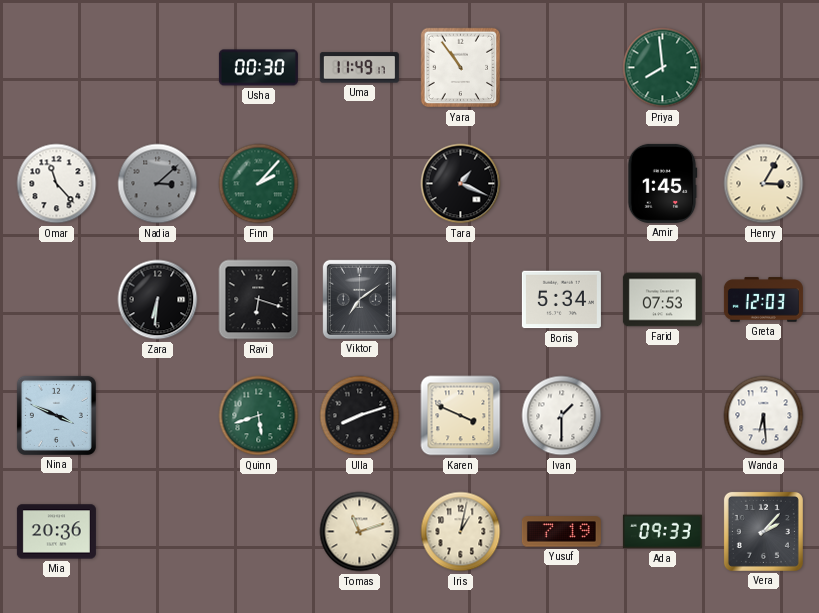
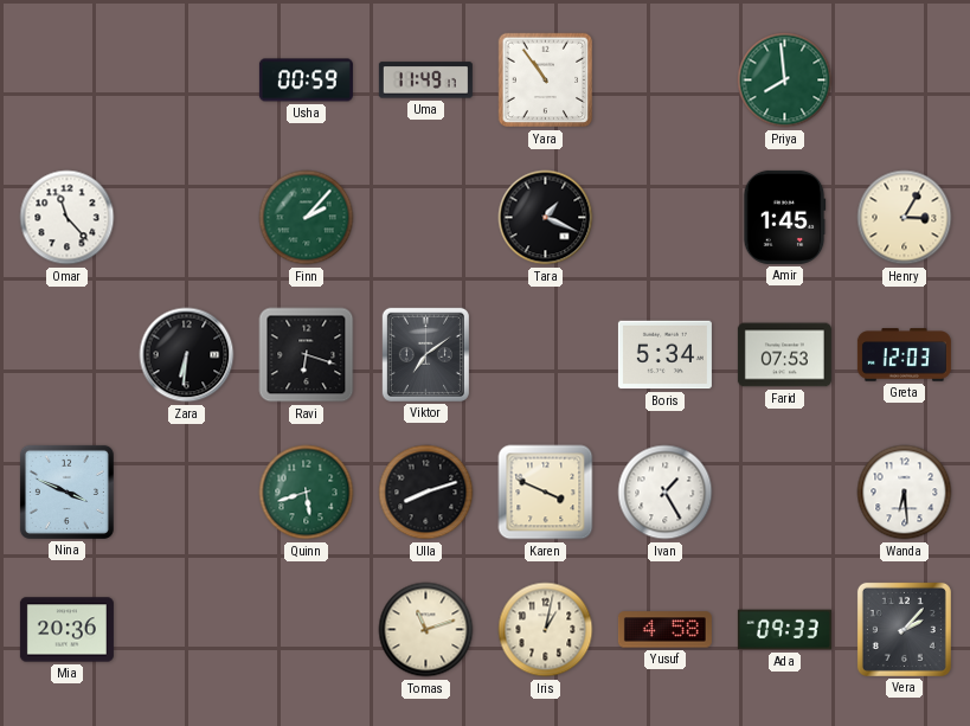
Usha: 00:30 -> 00:59
Nadia: 3:08 -> none
Ivan: 1:30 -> 1:25
Yusuf: 7:19 -> 4:58
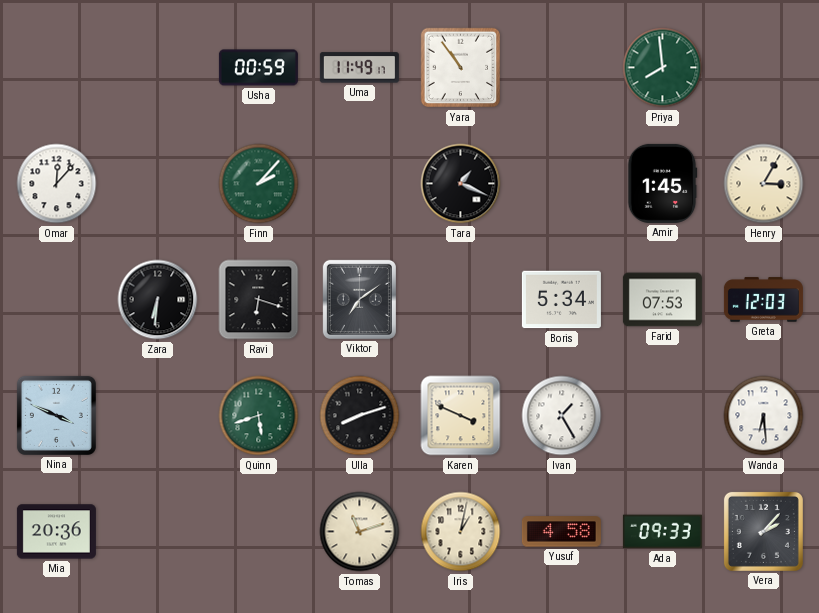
Omar: 11:23 -> 12:07
